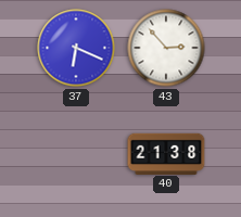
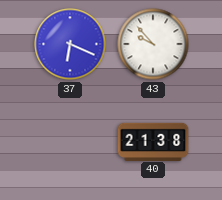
43: 2:53 -> 9:53
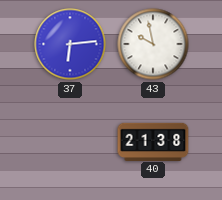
37: 6:19 -> 6:14
43: 9:53 -> 9:58
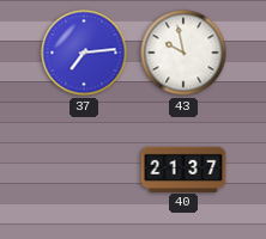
37: 6:14 -> 7:14
40: 21:38 -> 21:37
